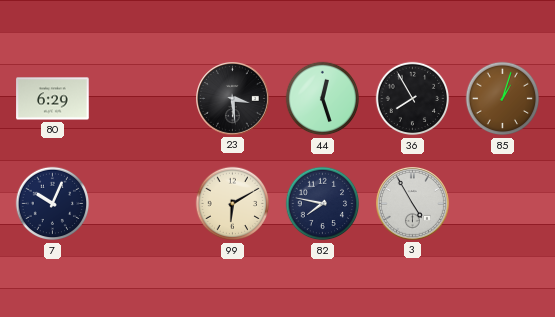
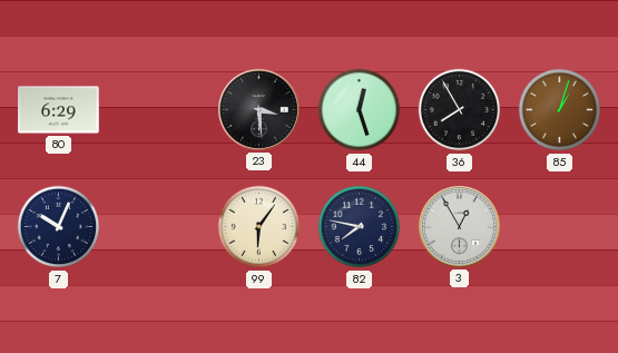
99: 6:10 -> 6:06
3: 4:55 -> 12:55
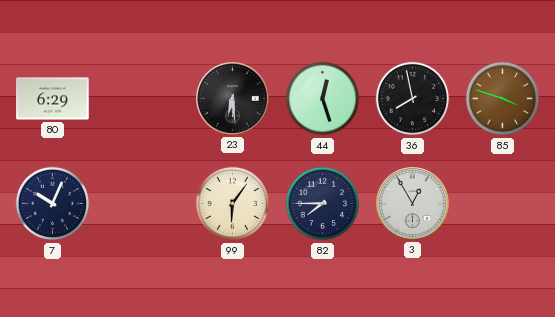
23: 3:29 -> 6:29
36: 7:55 -> 7:58
85: 1:03 -> 3:48
82: 7:47 -> 7:45
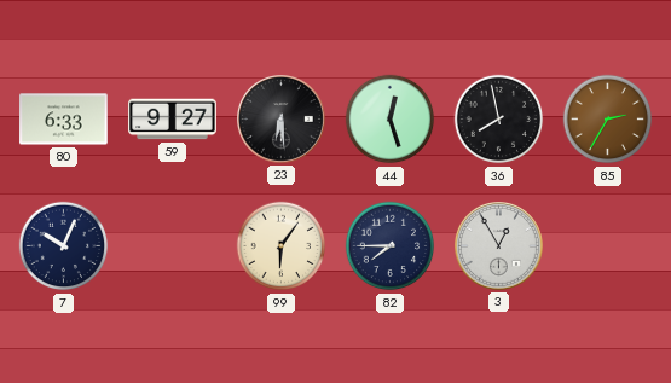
80: 6:29 -> 6:33
59: none -> 9:27
85: 3:48 -> 2:35
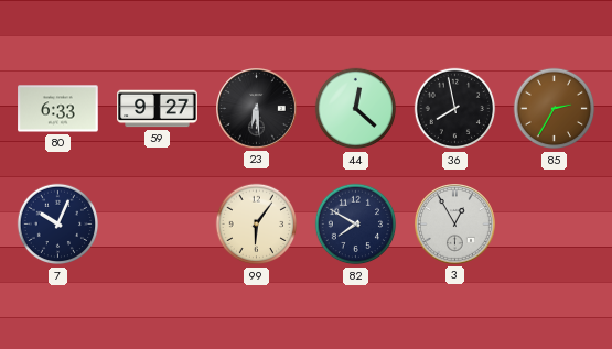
44: 12:27 -> 12:22
82: 7:45 -> 7:50
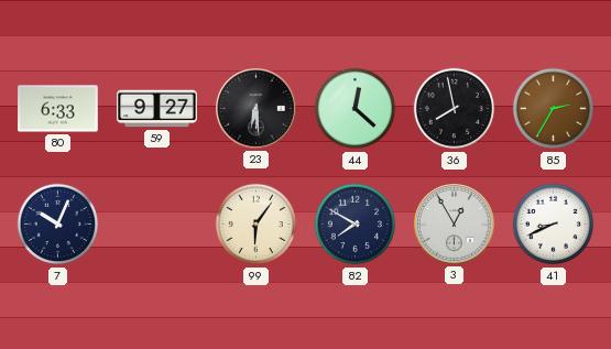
41: none -> 8:41
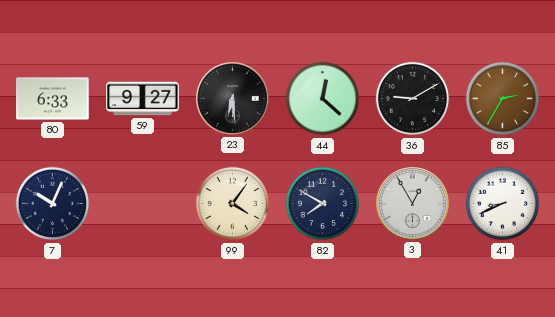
36: 7:58 -> 9:10
99: 6:06 -> 4:06
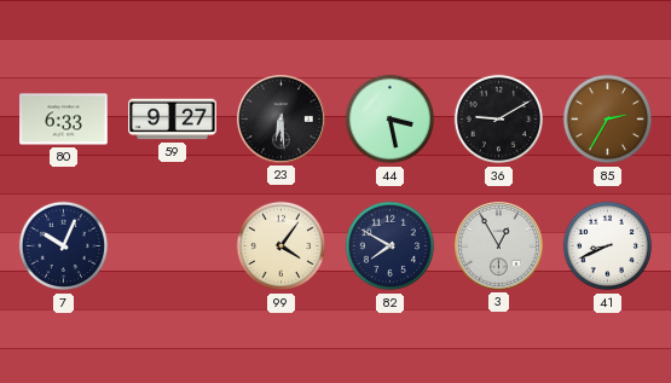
44: 12:22 -> 3:28
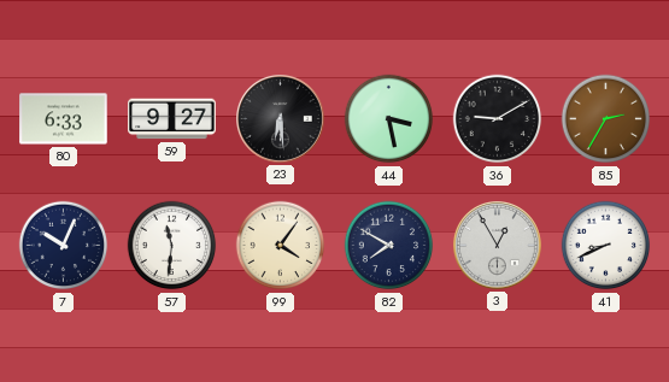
57: none -> 11:31
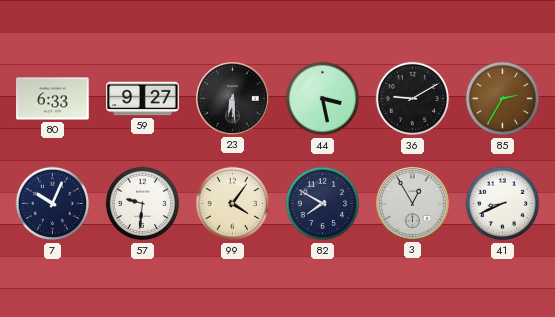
57: 11:31 -> 9:31
